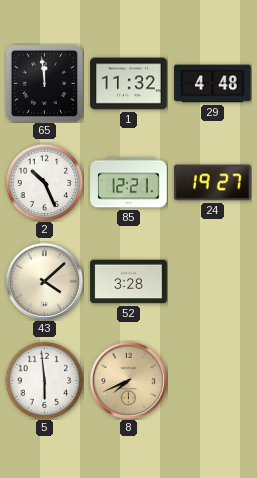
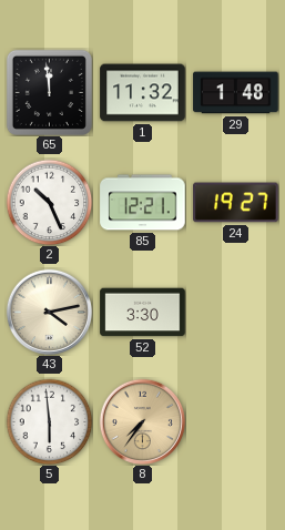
29: 4:48 -> 1:48
43: 4:08 -> 4:13
52: 3:28 -> 3:30
8: 7:41 -> 7:36
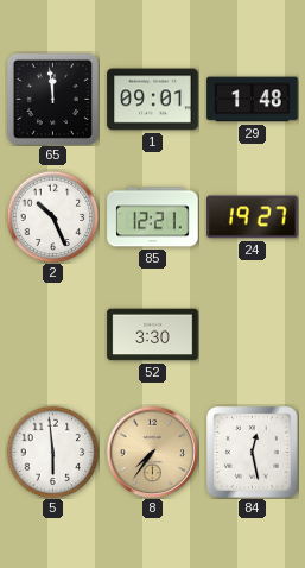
1: 11:32 -> 09:01
43: 4:13 -> none
84: none -> 12:28
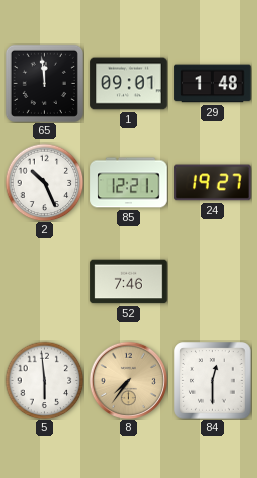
52: 3:30 -> 7:46
84: 12:28 -> 12:30
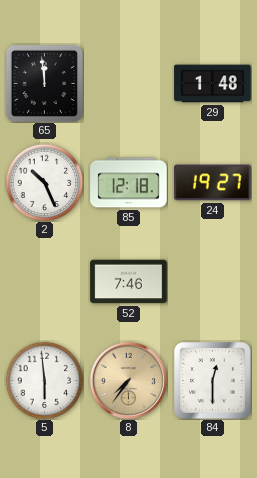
1: 09:01 -> none
85: 12:21 -> 12:18
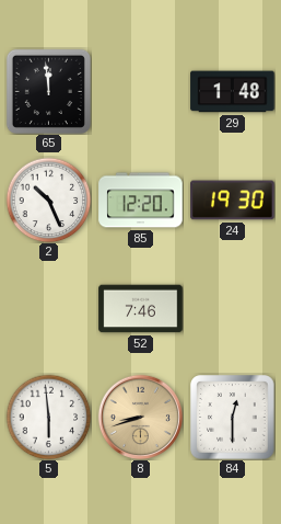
85: 12:18 -> 12:20
24: 19:27 -> 19:30
8: 7:36 -> 8:42
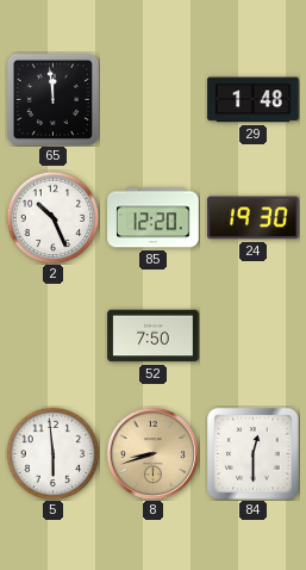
52: 7:46 -> 7:50
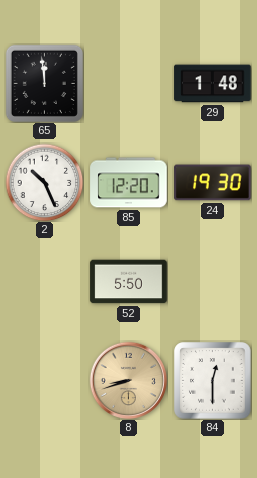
52: 7:50 -> 5:50
5: 5:59 -> none
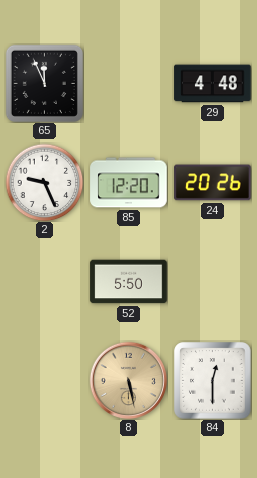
65: 11:59 -> 11:56
29: 1:48 -> 4:48
2: 10:26 -> 9:26
24: 19:30 -> 20:26
8: 8:42 -> 5:28
